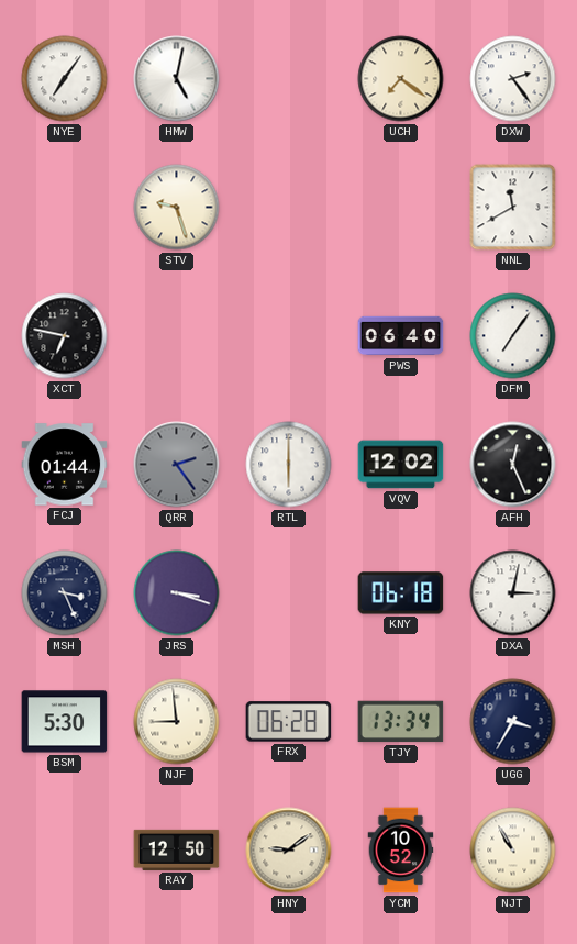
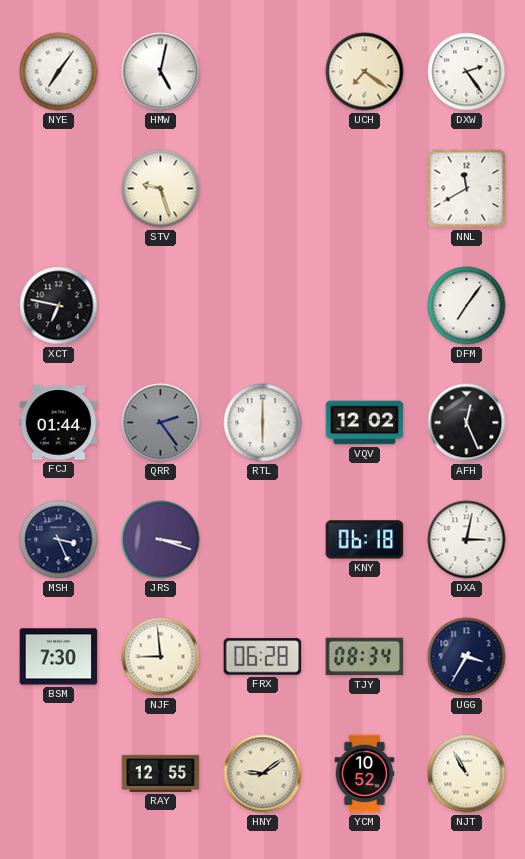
PWS: 06:40 -> none
BSM: 5:30 -> 7:30
TJY: 13:34 -> 08:34
RAY: 12:50 -> 12:55
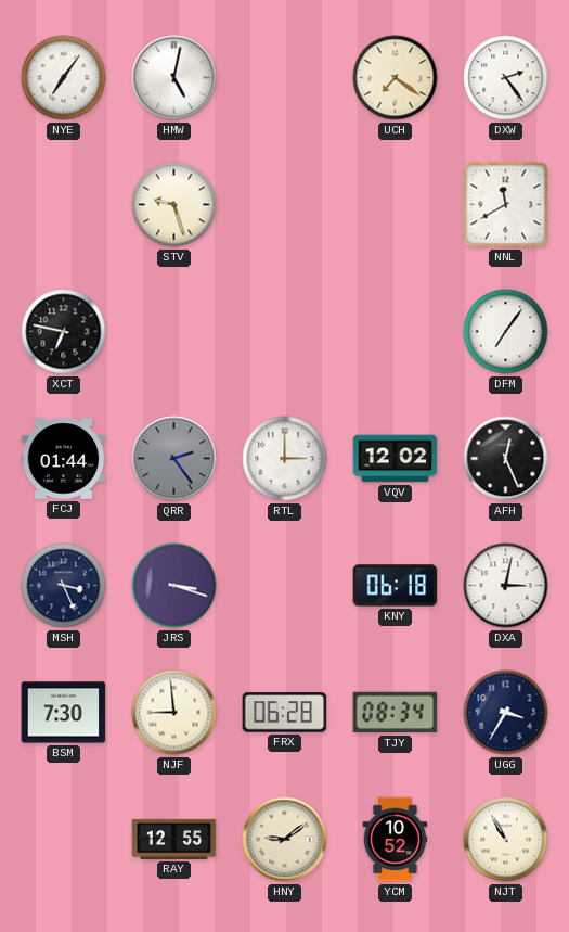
RTL: 6:00 -> 3:00
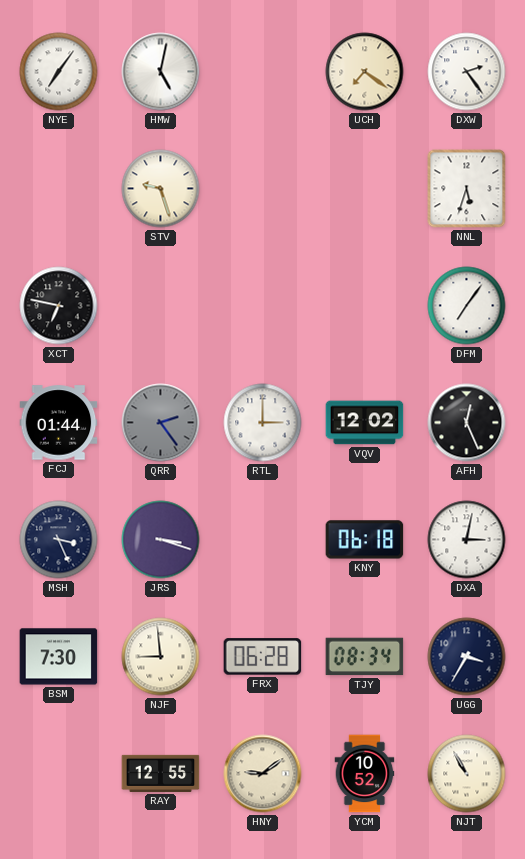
NNL: 11:40 -> 5:33
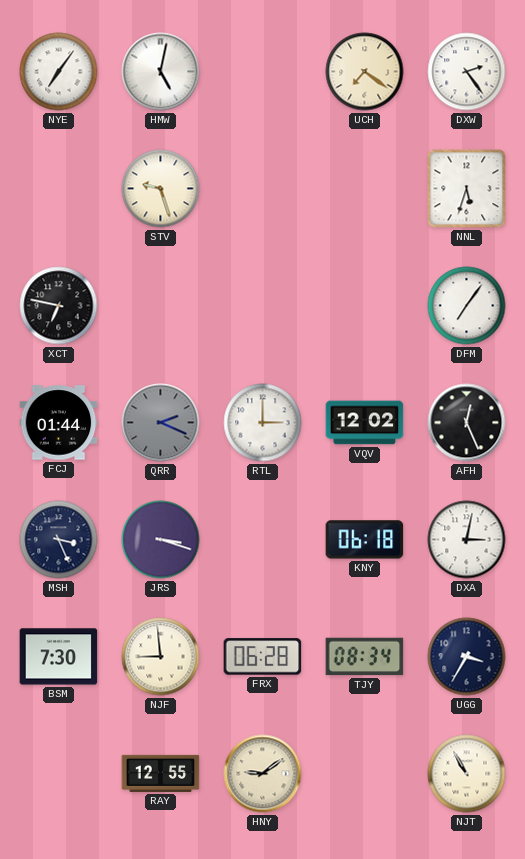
QRR: 2:24 -> 2:19
YCM: 10:52 -> none
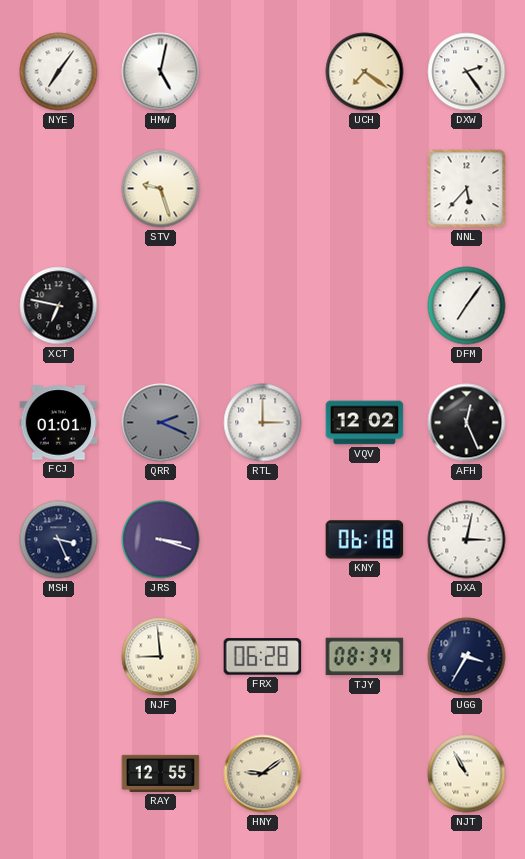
NNL: 5:33 -> 5:37
FCJ: 01:44 -> 01:01
BSM: 7:30 -> none
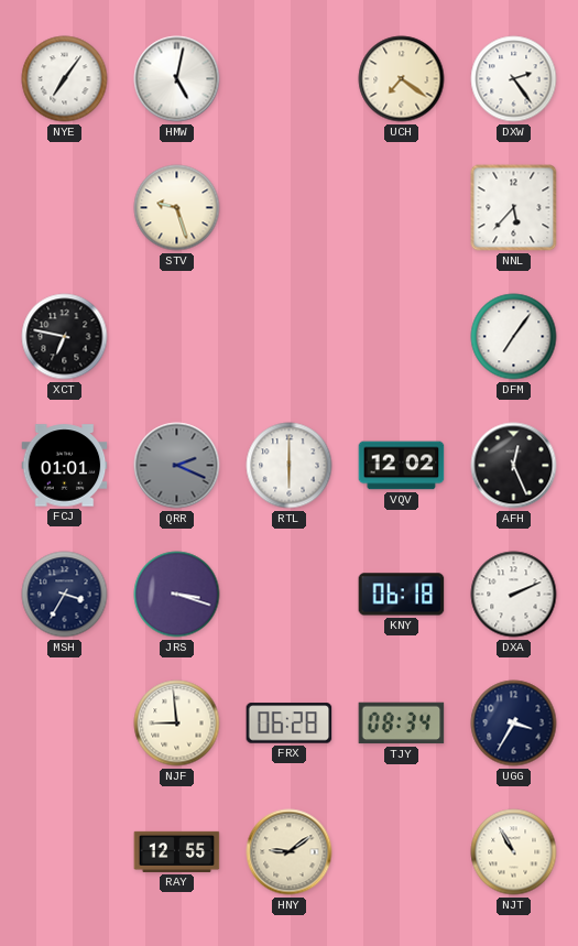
RTL: 3:00 -> 6:00
MSH: 3:26 -> 3:35
DXA: 3:02 -> 2:11
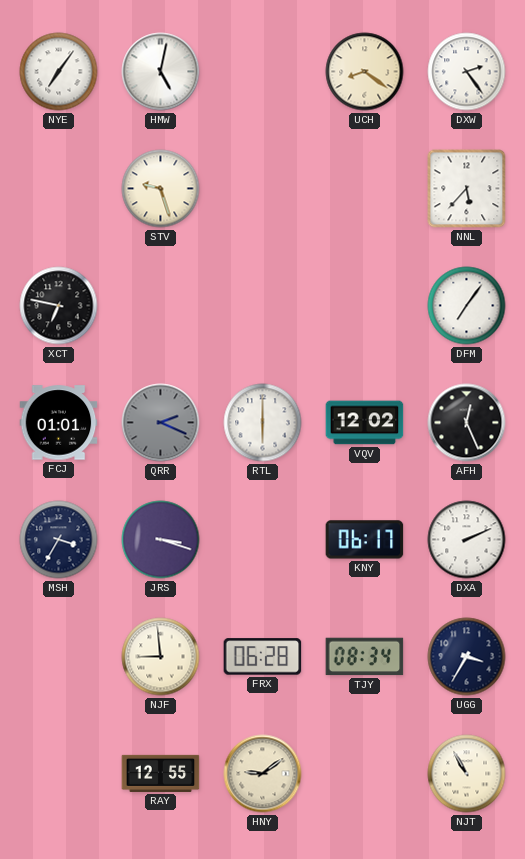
UCH: 7:21 -> 8:21
KNY: 06:18 -> 06:17
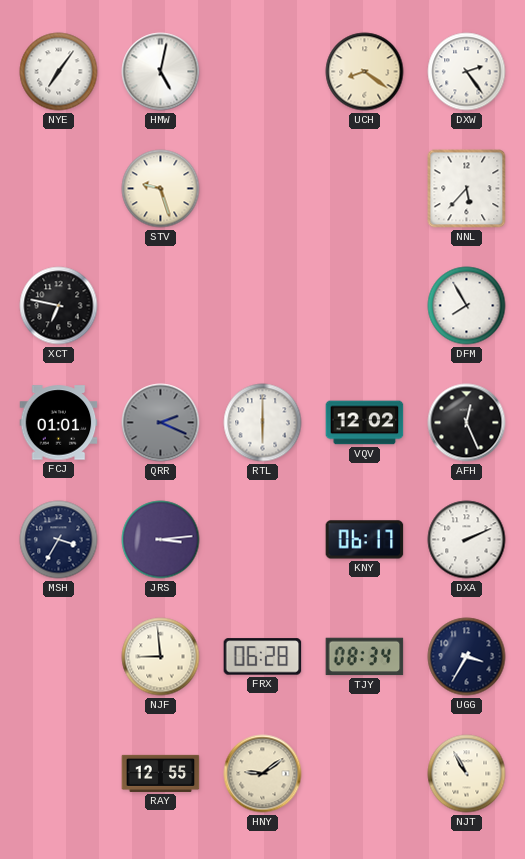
DFM: 7:06 -> 7:55
JRS: 3:18 -> 3:14
